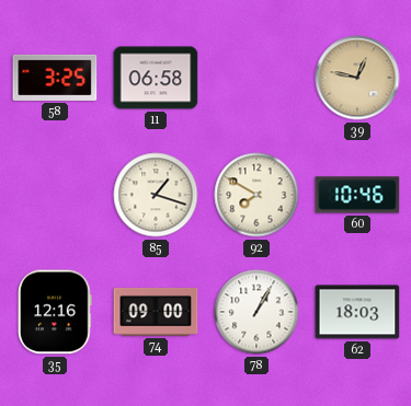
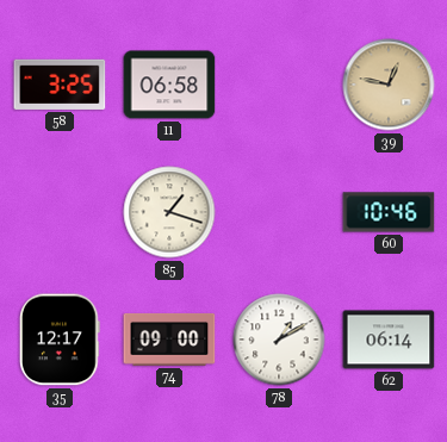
92: 7:50 -> none
35: 12:16 -> 12:17
78: 1:05 -> 1:10
62: 18:03 -> 06:14
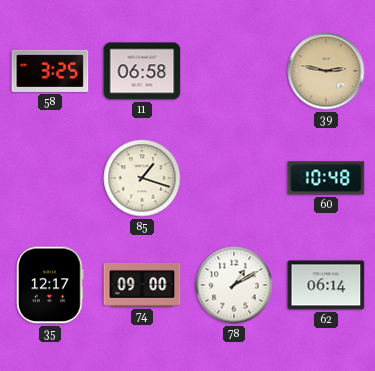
39: 12:47 -> 2:47
60: 10:46 -> 10:48
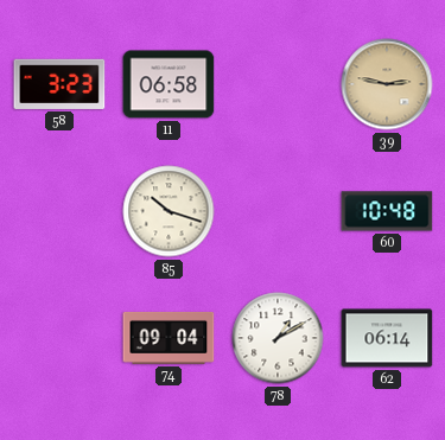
58: 3:25 -> 3:23
85: 1:18 -> 10:18
35: 12:17 -> none
74: 09:00 -> 09:04
